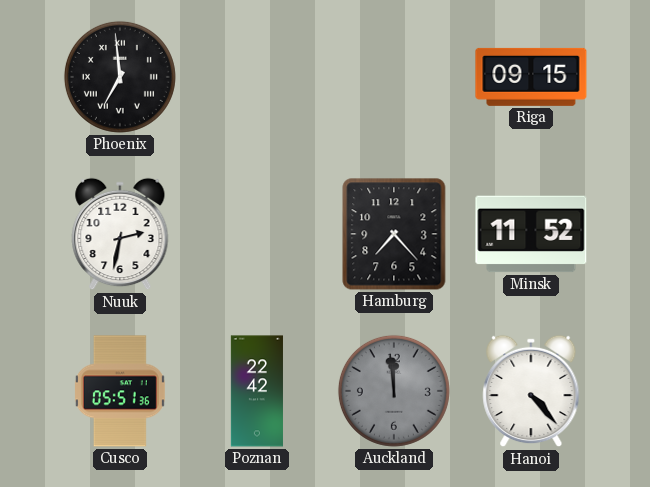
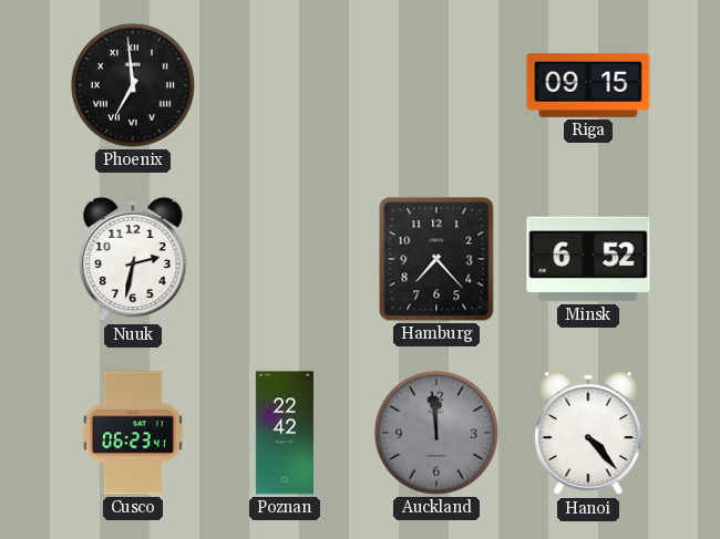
Minsk: 11:52 -> 6:52
Cusco: 05:51 -> 06:23
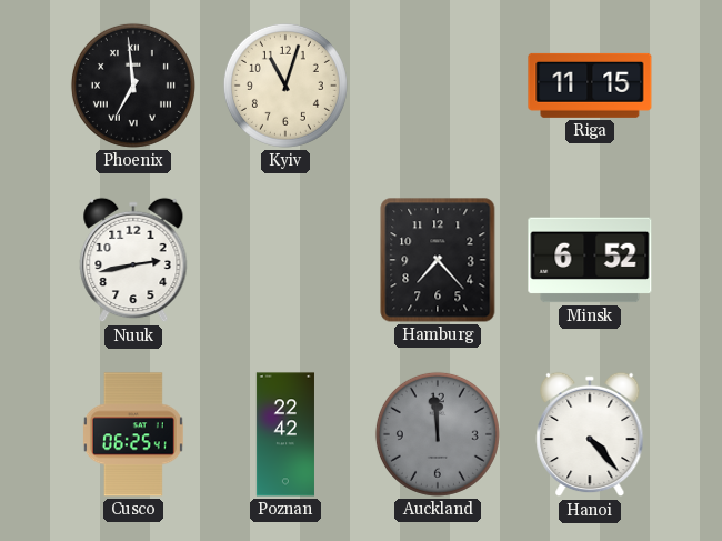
Kyiv: none -> 11:03
Riga: 09:15 -> 11:15
Nuuk: 2:32 -> 2:43
Cusco: 06:23 -> 06:25
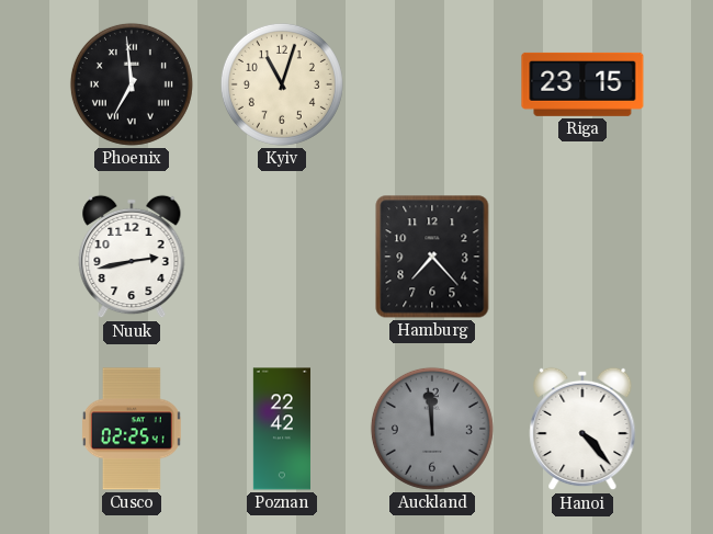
Riga: 11:15 -> 23:15
Minsk: 6:52 -> none
Cusco: 06:25 -> 02:25
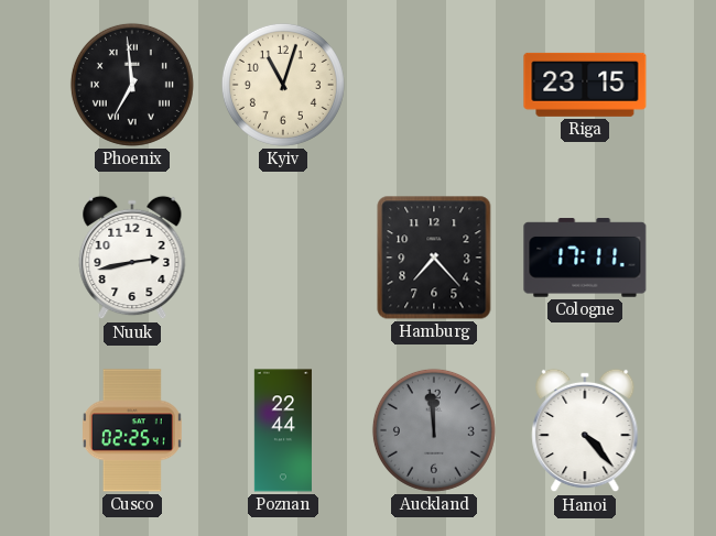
Cologne: none -> 17:11
Poznan: 22:42 -> 22:44
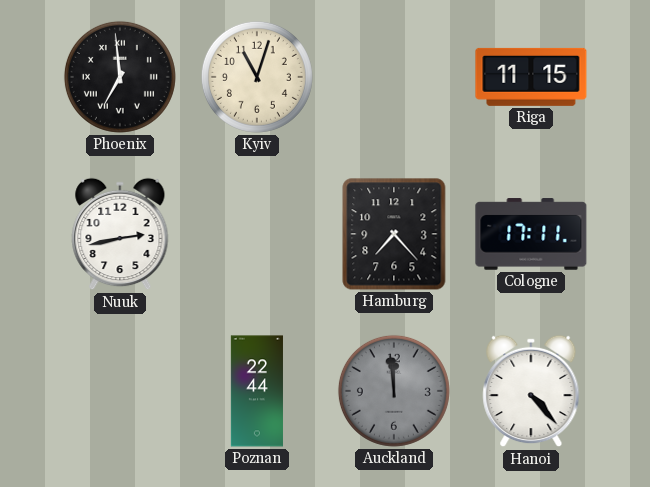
Riga: 23:15 -> 11:15
Cusco: 02:25 -> none
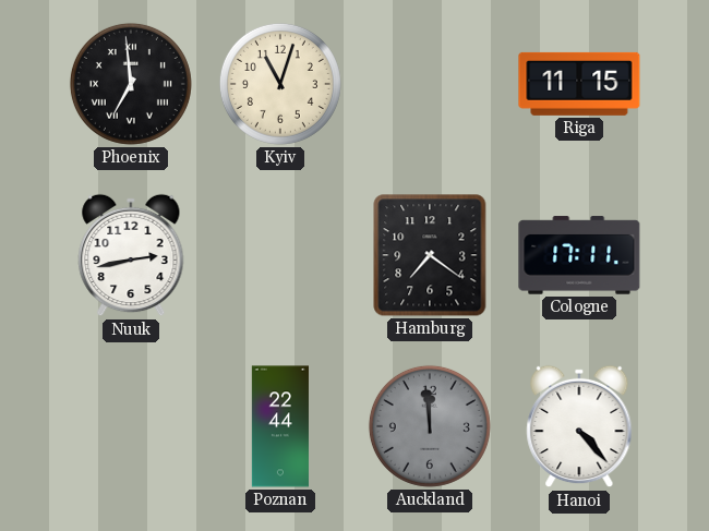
Hamburg: 7:23 -> 7:21
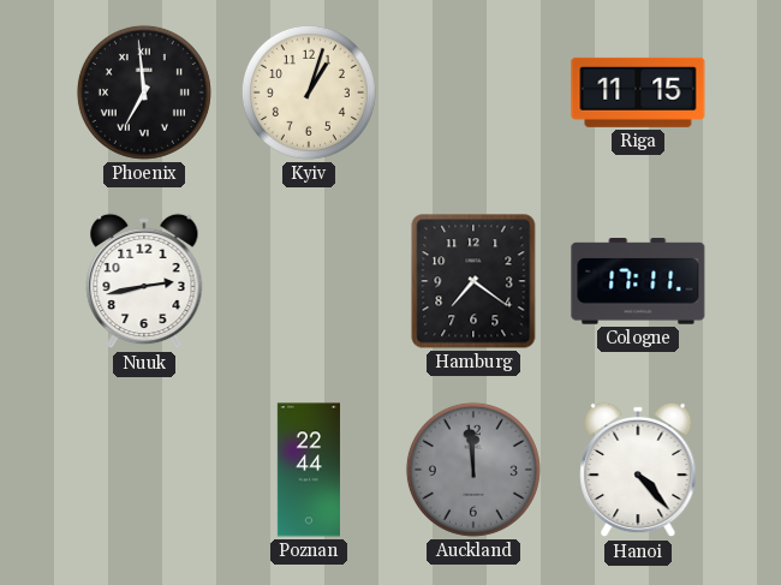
Kyiv: 11:03 -> 1:03
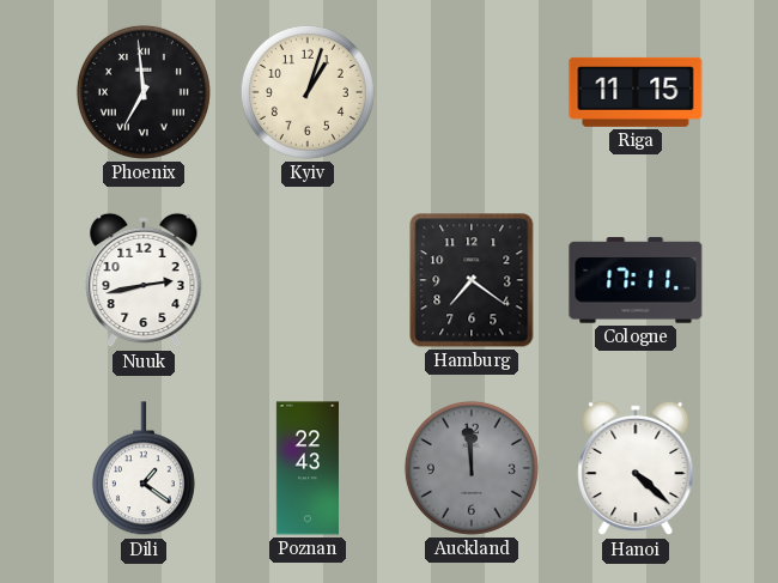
Dili: none -> 1:21
Poznan: 22:44 -> 22:43
Hanoi: 4:23 -> 4:22
